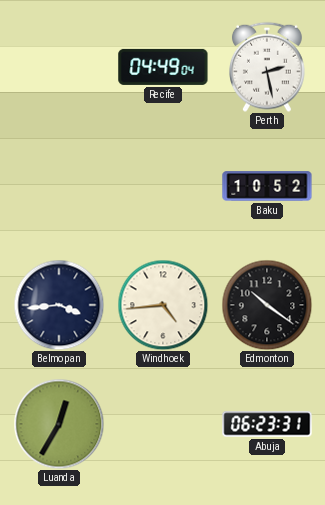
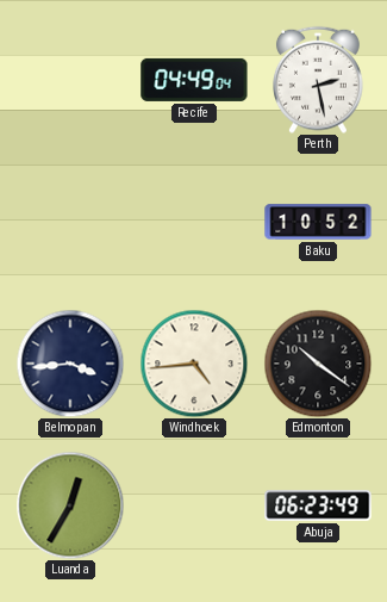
Abuja: 06:23:31 -> 06:23:49
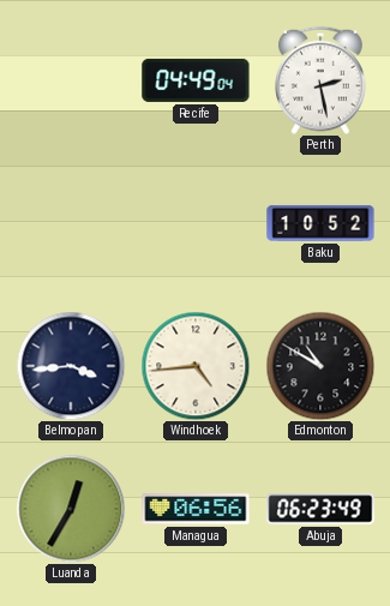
Edmonton: 10:21 -> 10:50
Managua: none -> 06:56
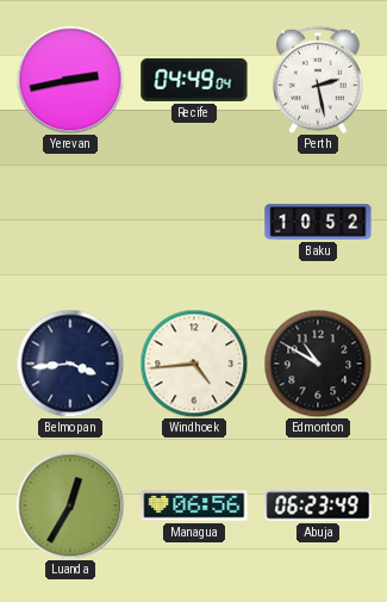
Yerevan: none -> 2:43
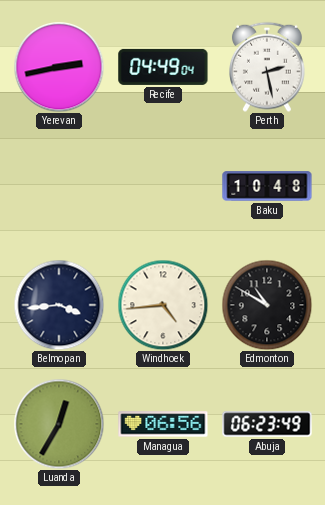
Baku: 10:52 -> 10:48
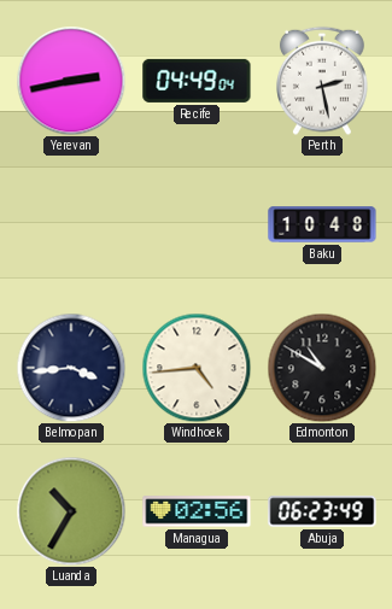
Luanda: 12:35 -> 10:35
Managua: 06:56 -> 02:56
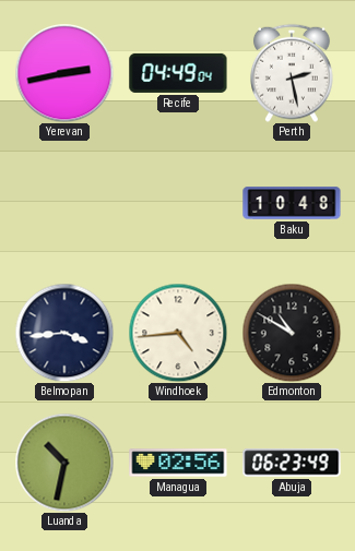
Luanda: 10:35 -> 10:32
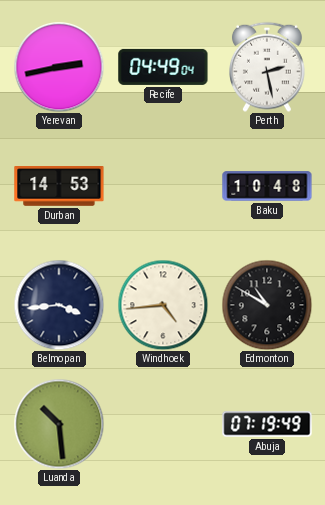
Durban: none -> 14:53
Luanda: 10:32 -> 10:29
Managua: 02:56 -> none
Abuja: 06:23 -> 07:19
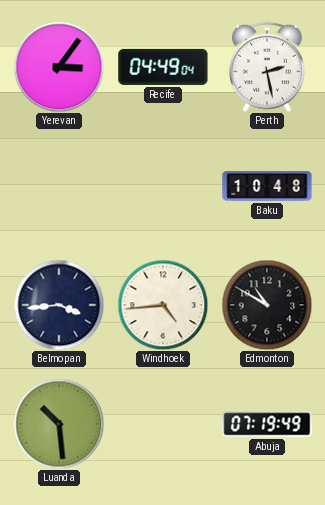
Yerevan: 2:43 -> 3:06
Durban: 14:53 -> none
